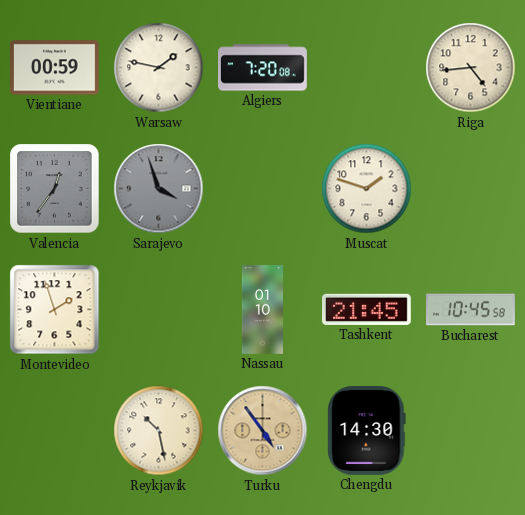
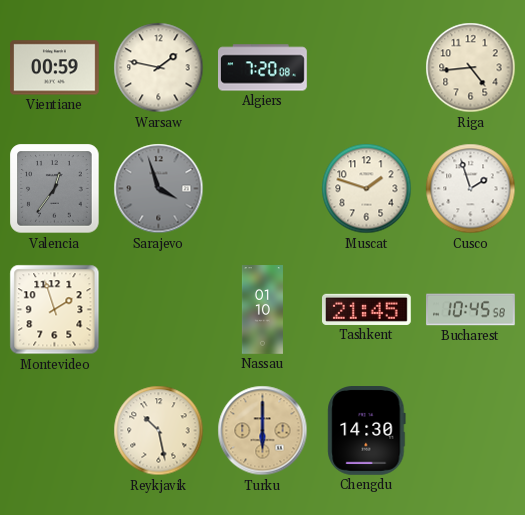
Cusco: none -> 1:57
Turku: 4:54 -> 6:00
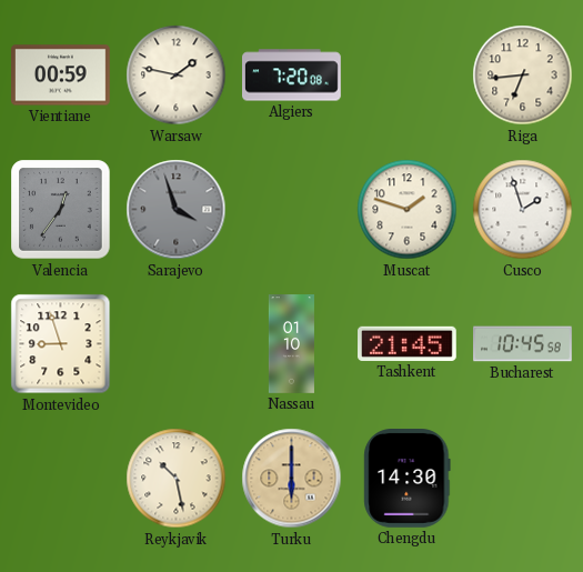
Riga: 4:44 -> 6:44
Montevideo: 1:57 -> 8:57
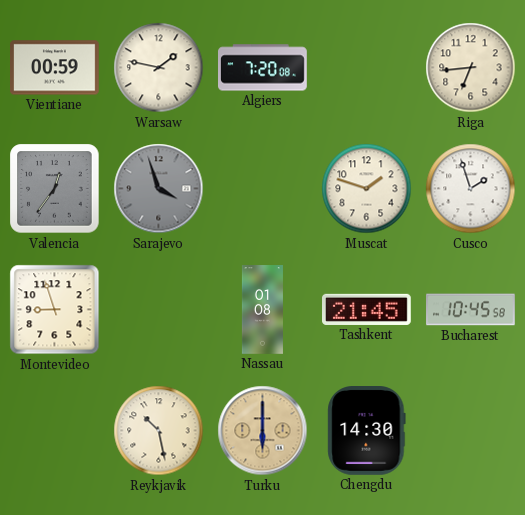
Nassau: 01:10 -> 01:08
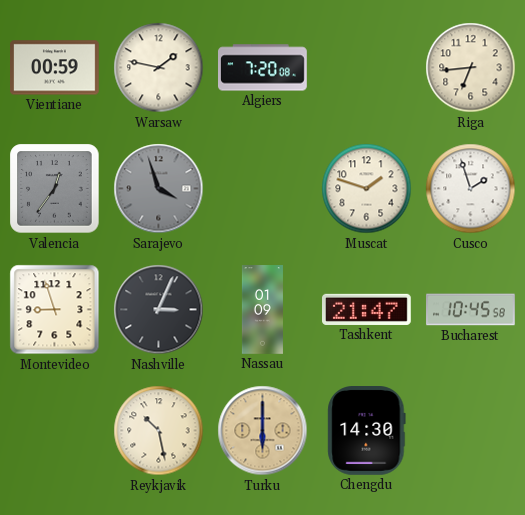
Nashville: none -> 3:04
Nassau: 01:08 -> 01:09
Tashkent: 21:45 -> 21:47
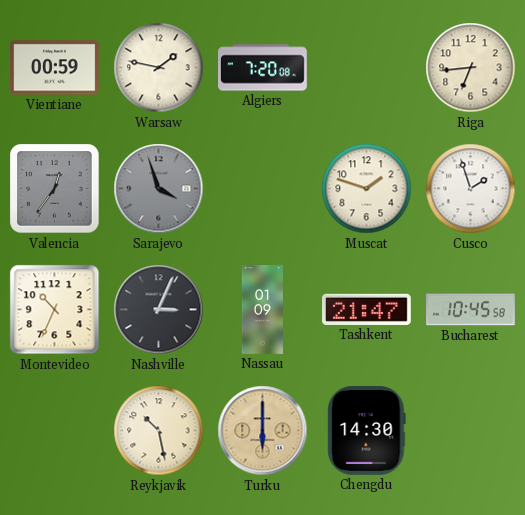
Montevideo: 8:57 -> 10:34
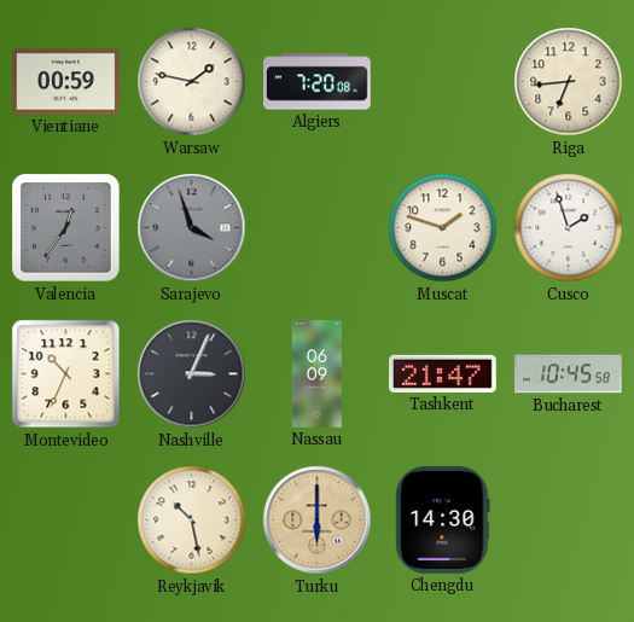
Nassau: 01:09 -> 06:09
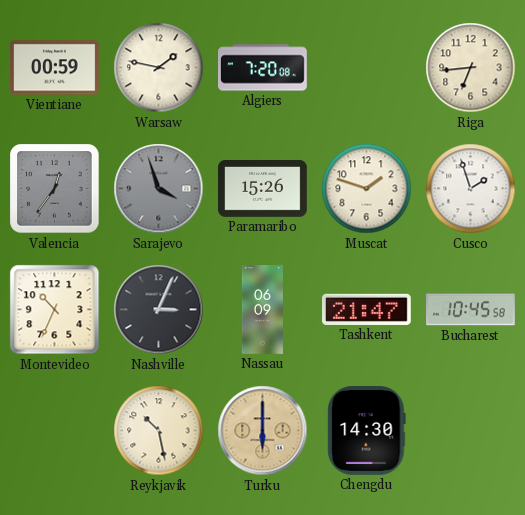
Paramaribo: none -> 15:26
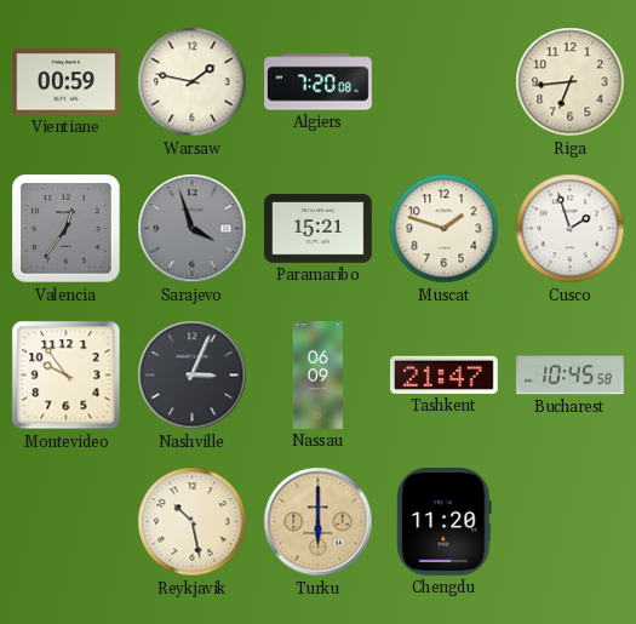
Paramaribo: 15:26 -> 15:21
Montevideo: 10:34 -> 9:54
Chengdu: 14:30 -> 11:20
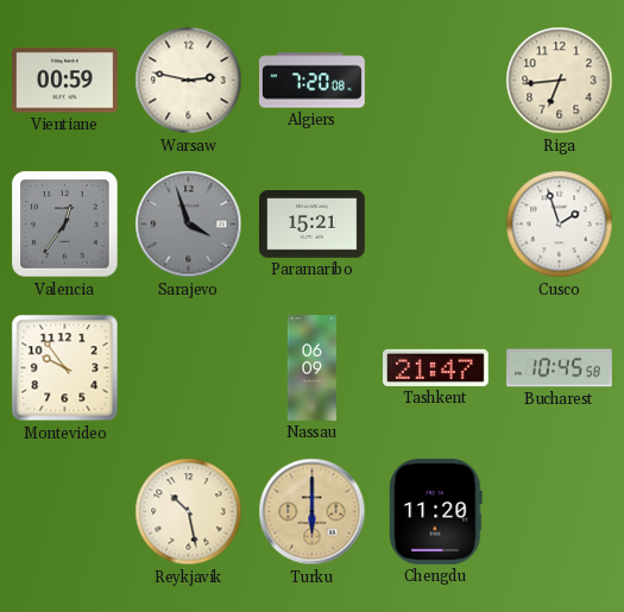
Warsaw: 1:47 -> 2:47
Muscat: 1:48 -> none
Nashville: 3:04 -> none
